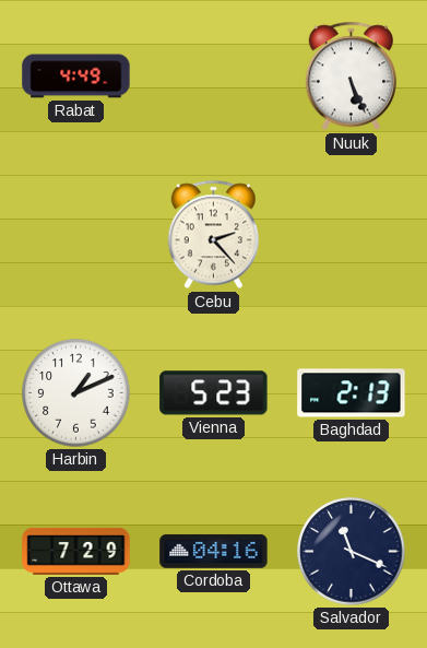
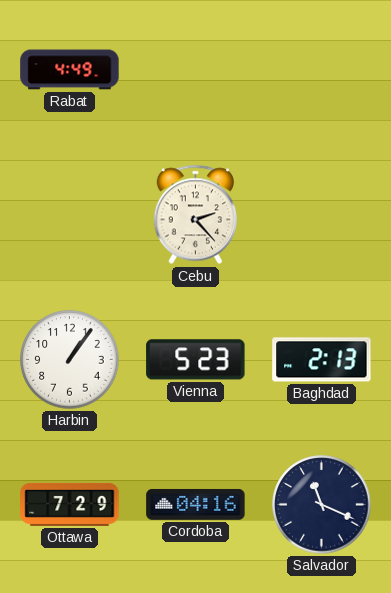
Nuuk: 5:26 -> none
Harbin: 1:11 -> 1:06
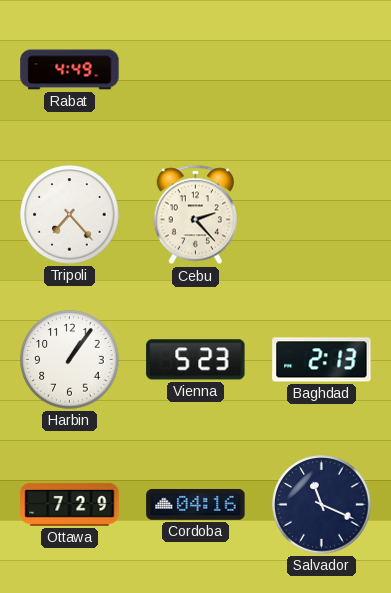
Tripoli: none -> 7:23
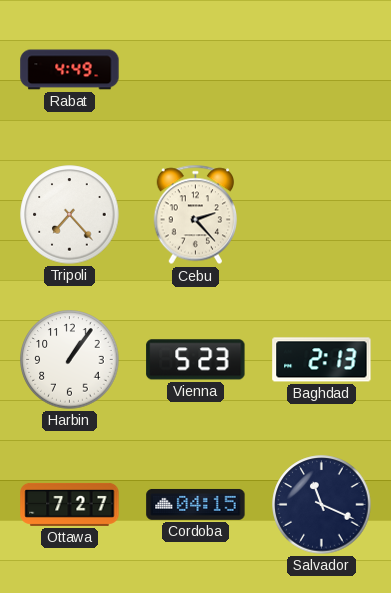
Ottawa: 7:29 -> 7:27
Cordoba: 04:16 -> 04:15
